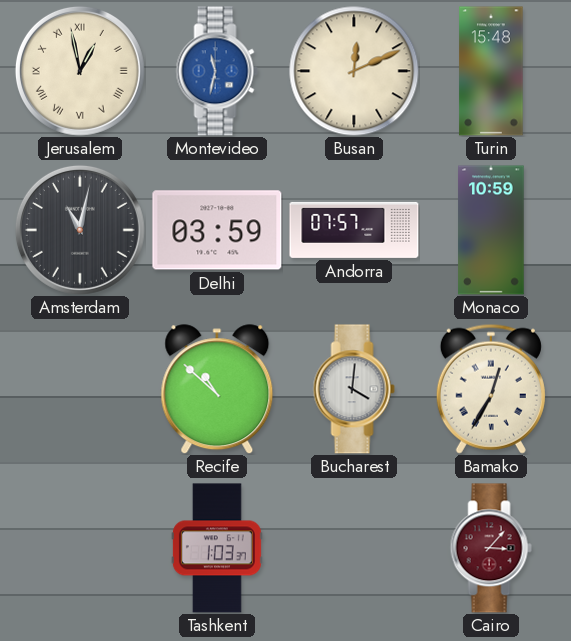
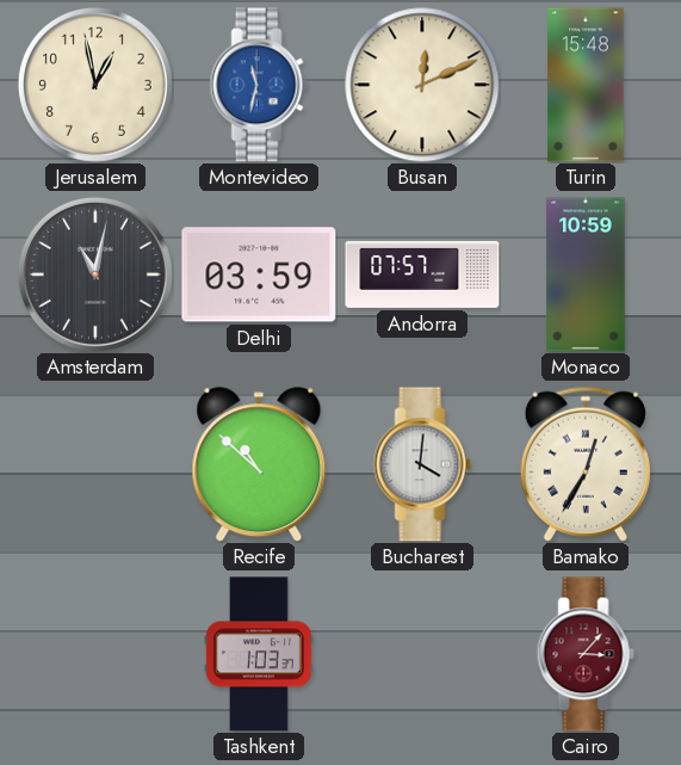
Jerusalem numerals: Roman -> Arabic
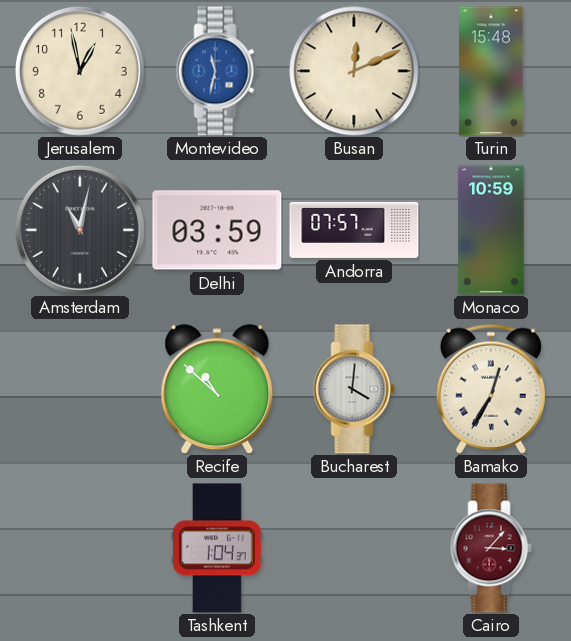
Tashkent: 1:03 -> 1:04
